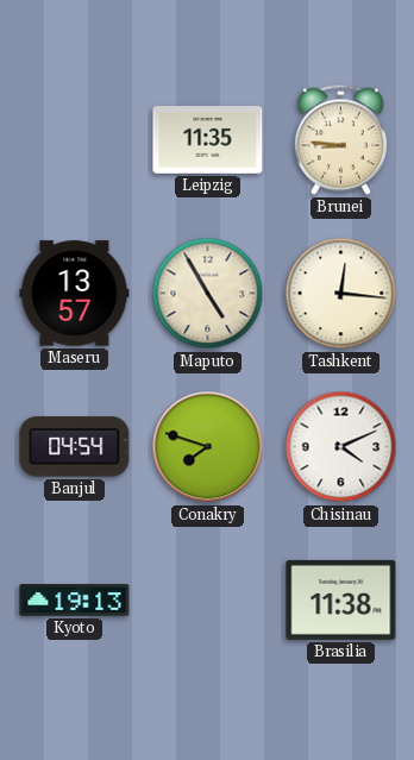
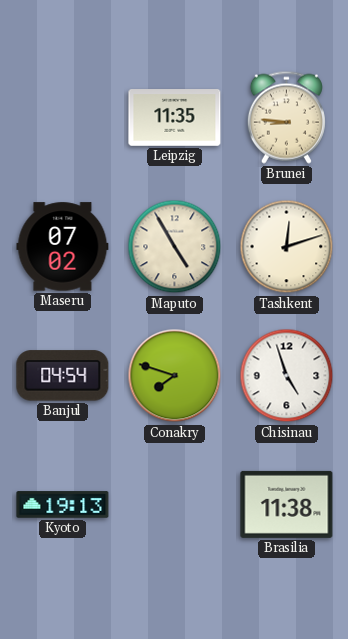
Maseru: 13:57 -> 07:02
Tashkent: 12:16 -> 12:12
Chisinau: 4:11 -> 4:57
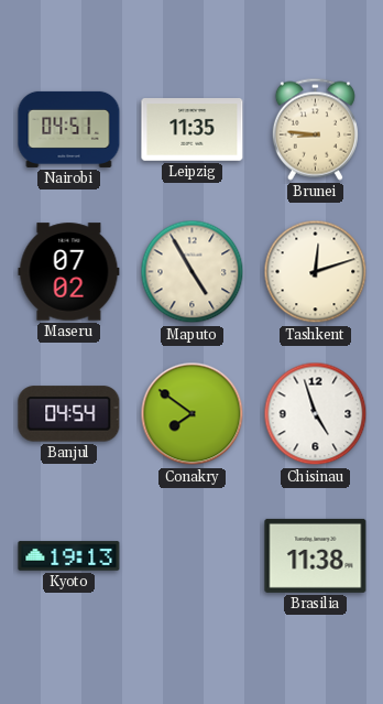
Nairobi: none -> 04:51
Conakry: 7:48 -> 7:51
